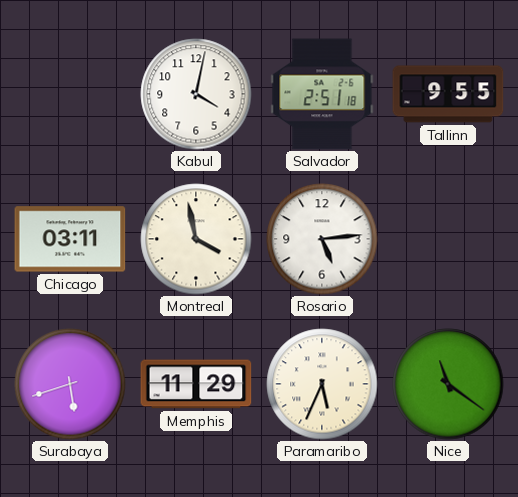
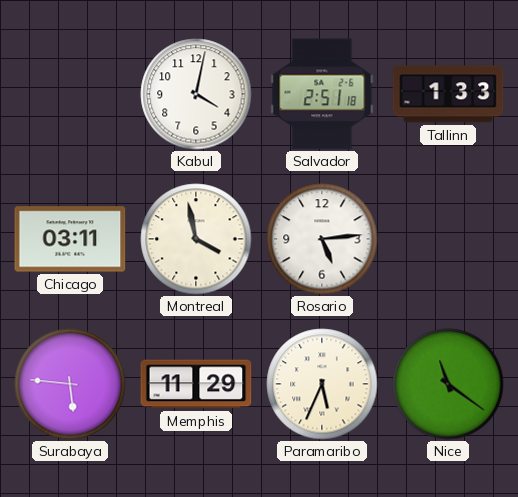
Tallinn: 9:55 -> 1:33
Surabaya: 5:42 -> 5:46
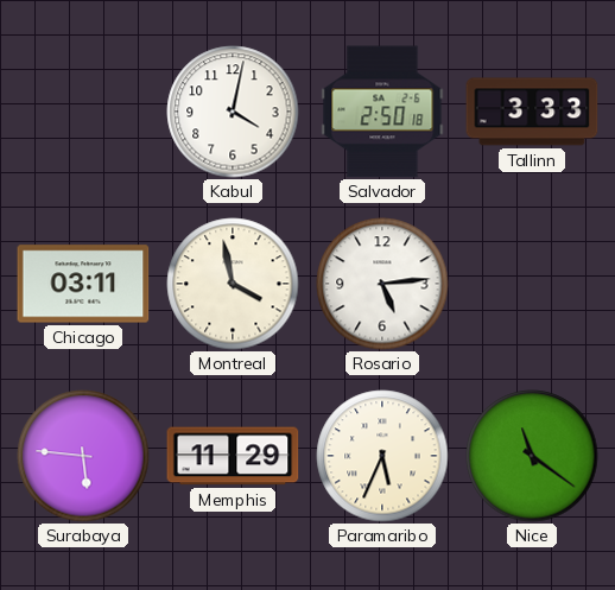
Salvador: 2:51 -> 2:50
Tallinn: 1:33 -> 3:33
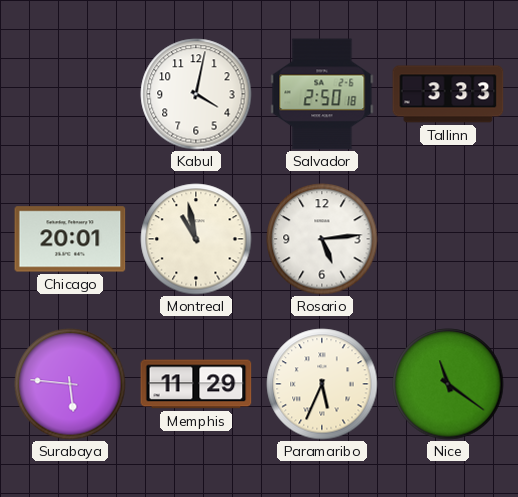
Chicago: 03:11 -> 20:01
Montreal: 3:58 -> 10:58
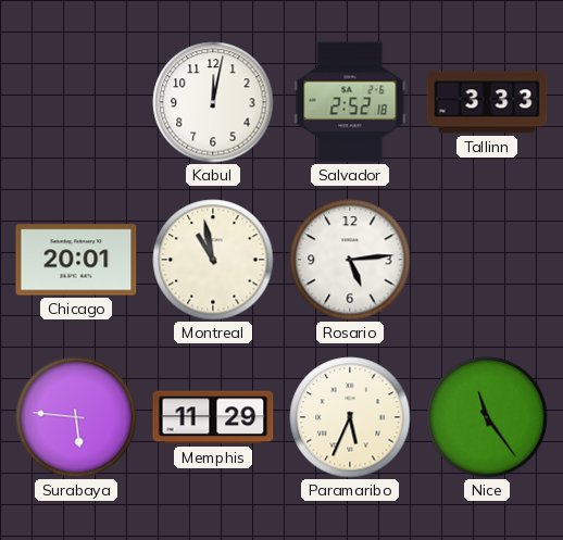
Kabul: 4:02 -> 12:02
Salvador: 2:50 -> 2:52
Nice: 11:21 -> 11:24
